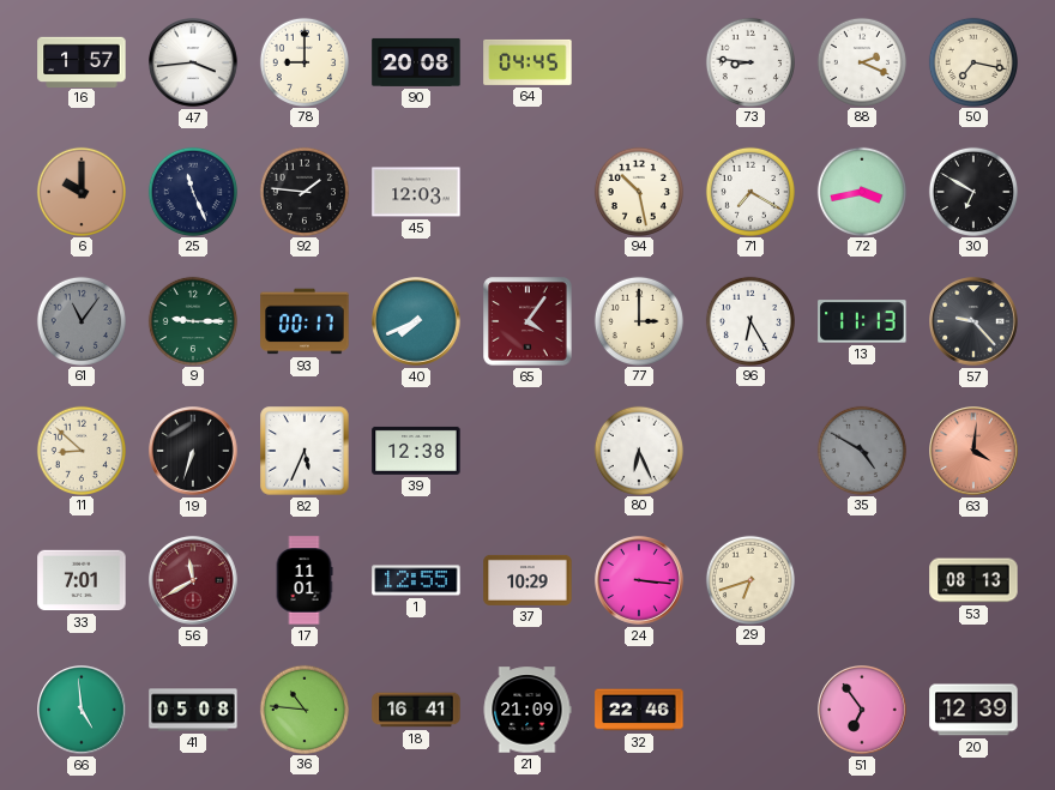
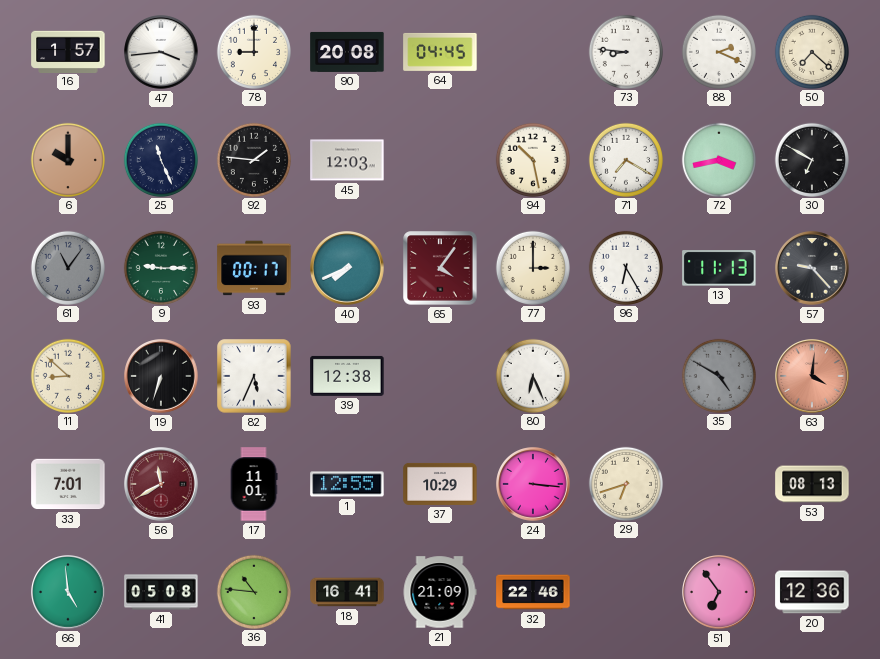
50: 7:17 -> 7:22
20: 12:39 -> 12:36
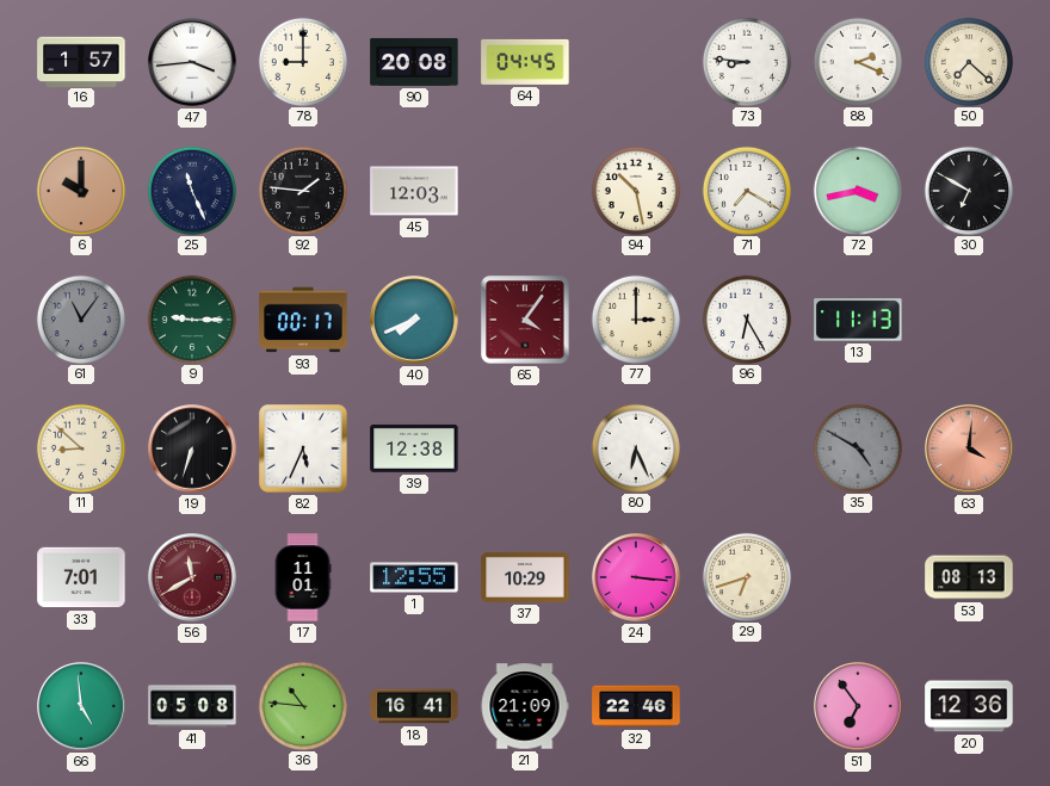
57: 9:23 -> none
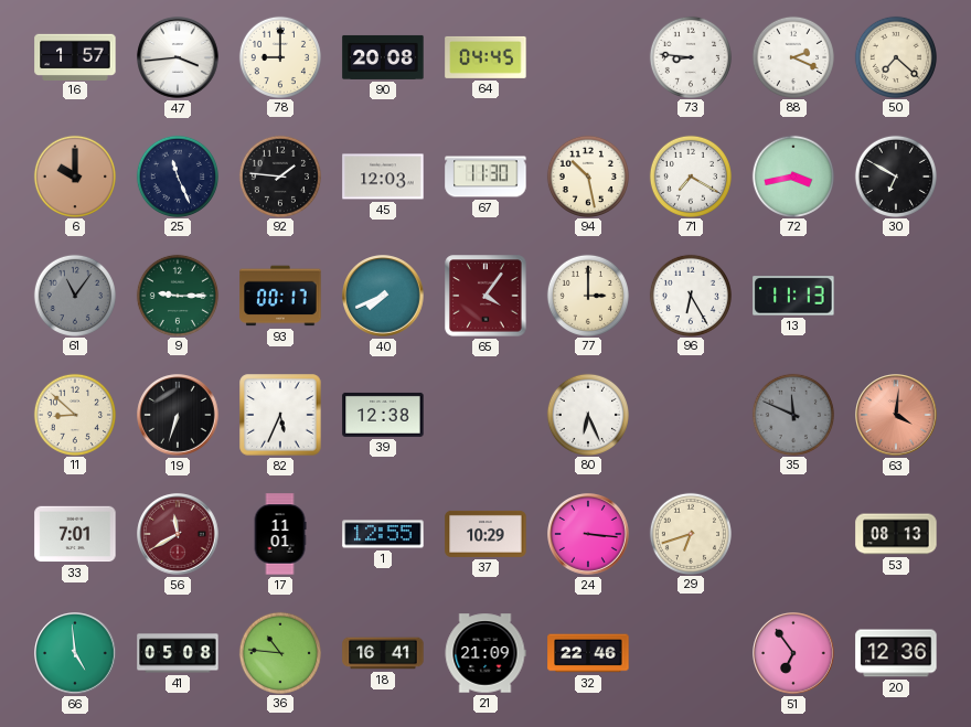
67: none -> 11:30
35: 4:50 -> 11:49
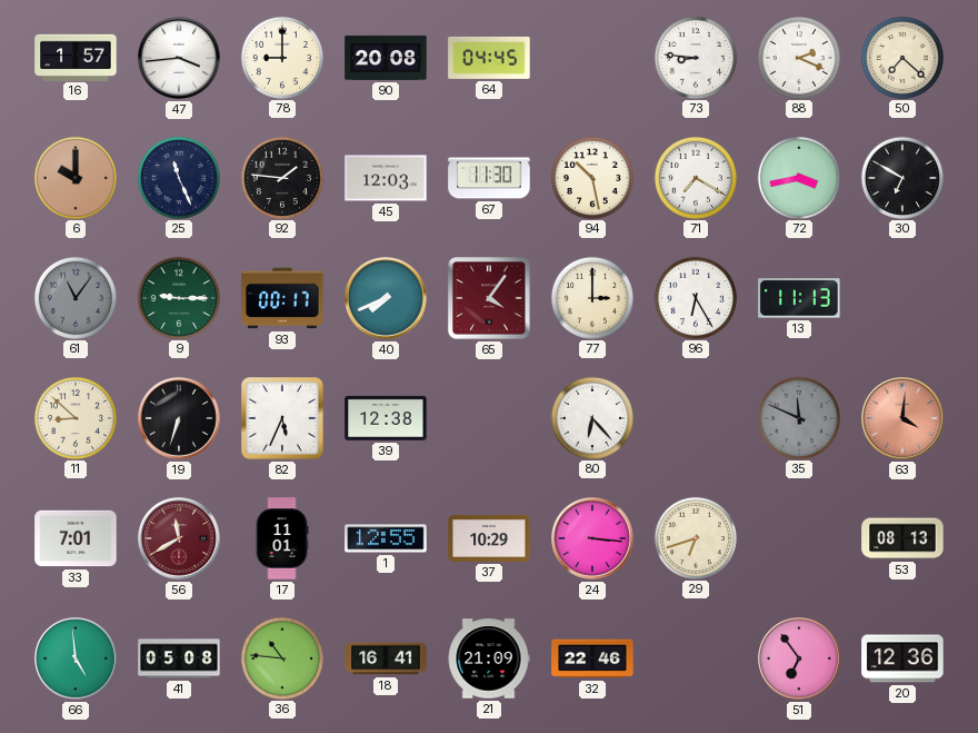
80: 6:26 -> 6:23
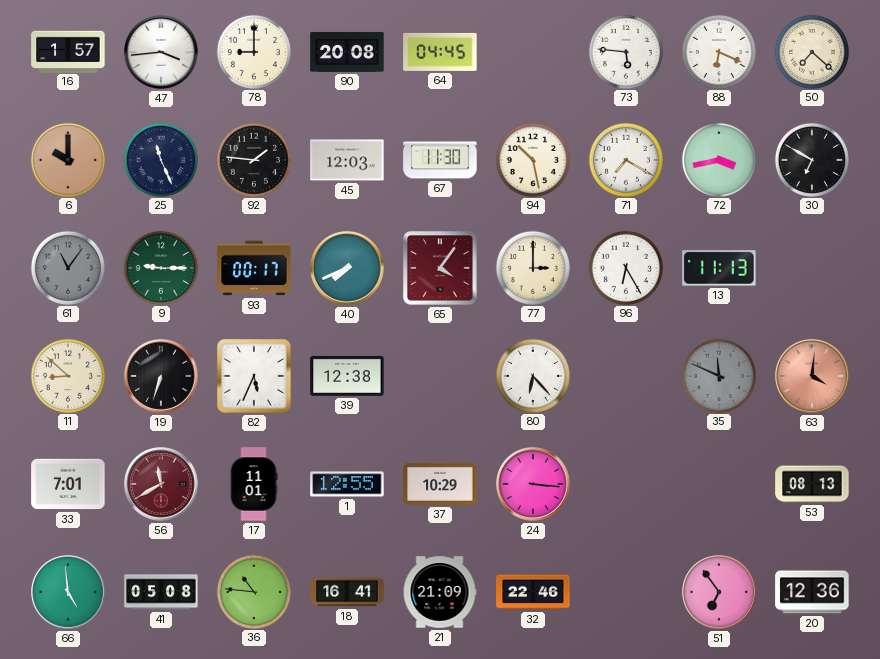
73: 8:46 -> 5:46
88: 2:19 -> 6:19
29: 6:42 -> none
